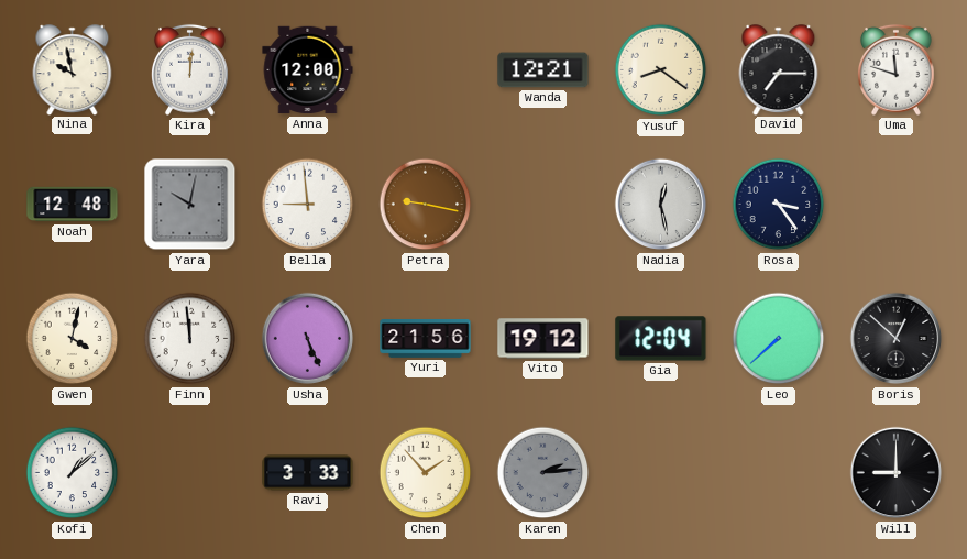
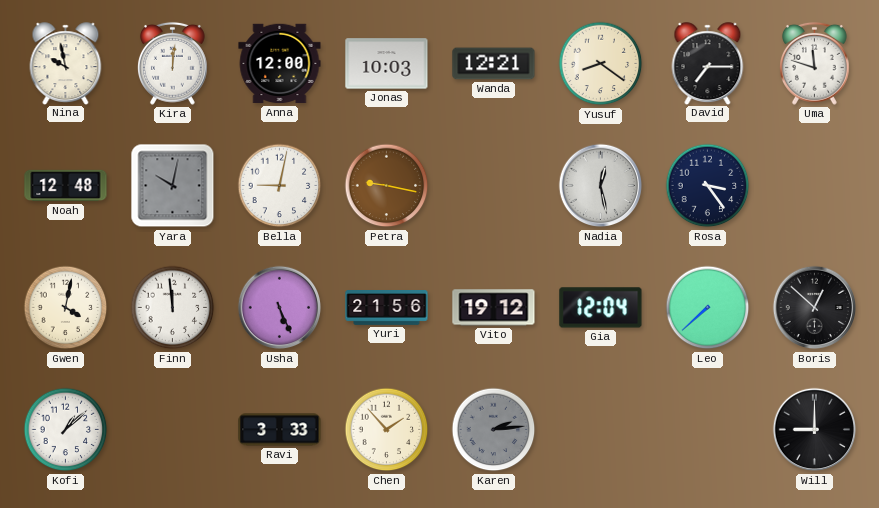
Jonas: none -> 10:03
Bella: 8:59 -> 9:02
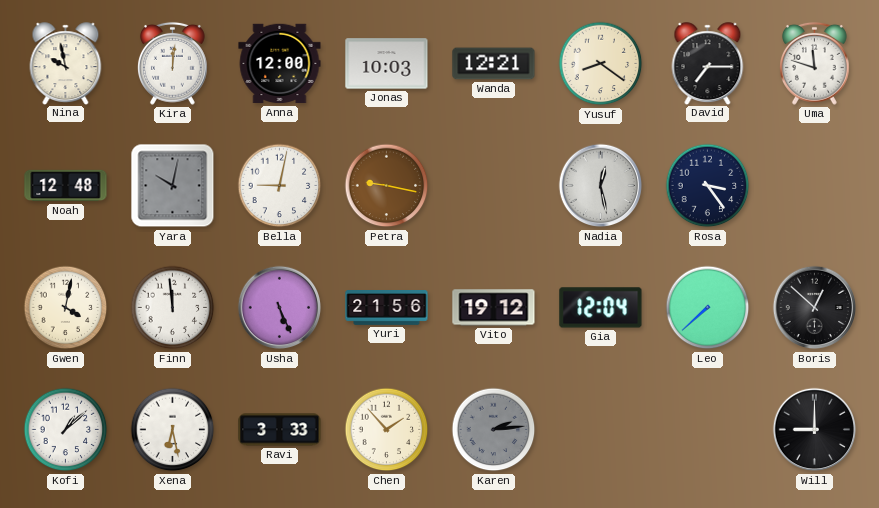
Xena: none -> 6:28
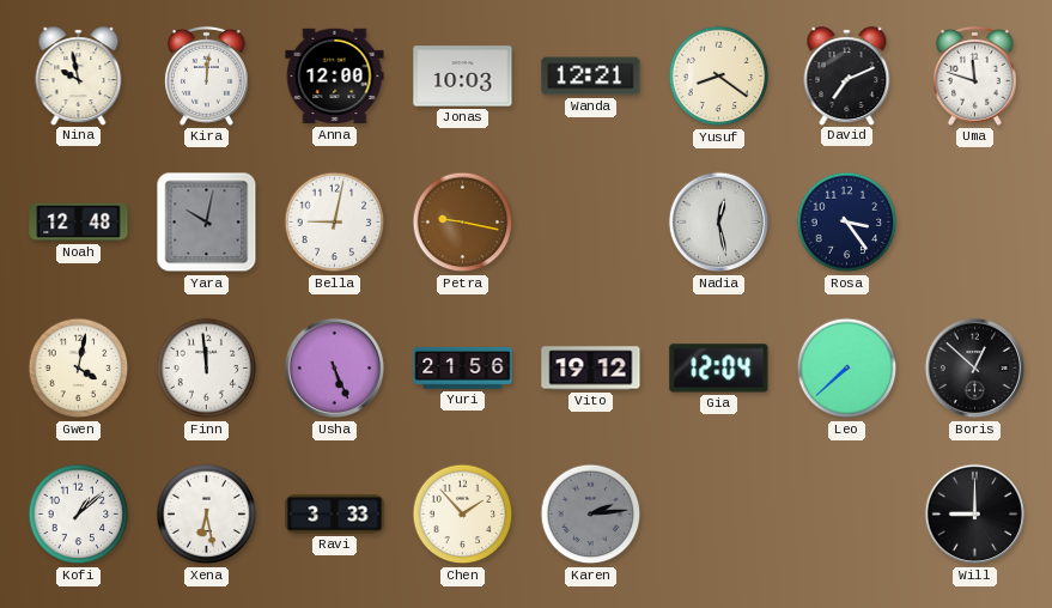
David: 7:15 -> 7:11
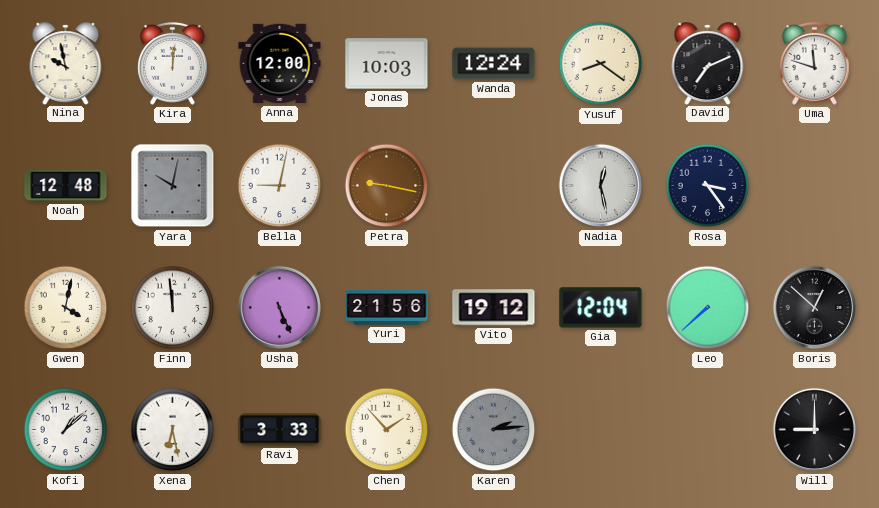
Wanda: 12:21 -> 12:24
